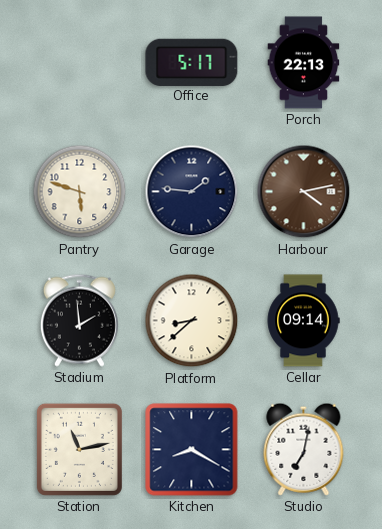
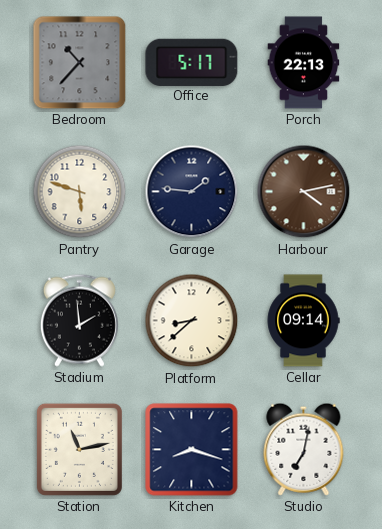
Bedroom: none -> 10:37
Kitchen: 8:20 -> 8:18
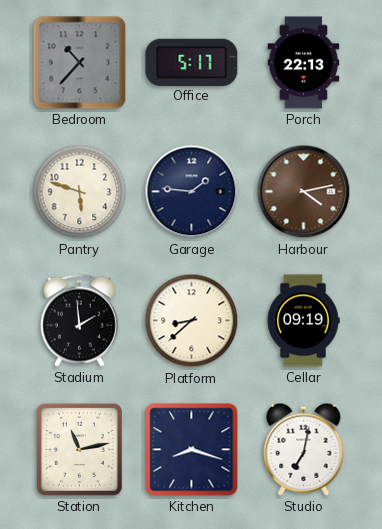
Cellar: 09:14 -> 09:19
